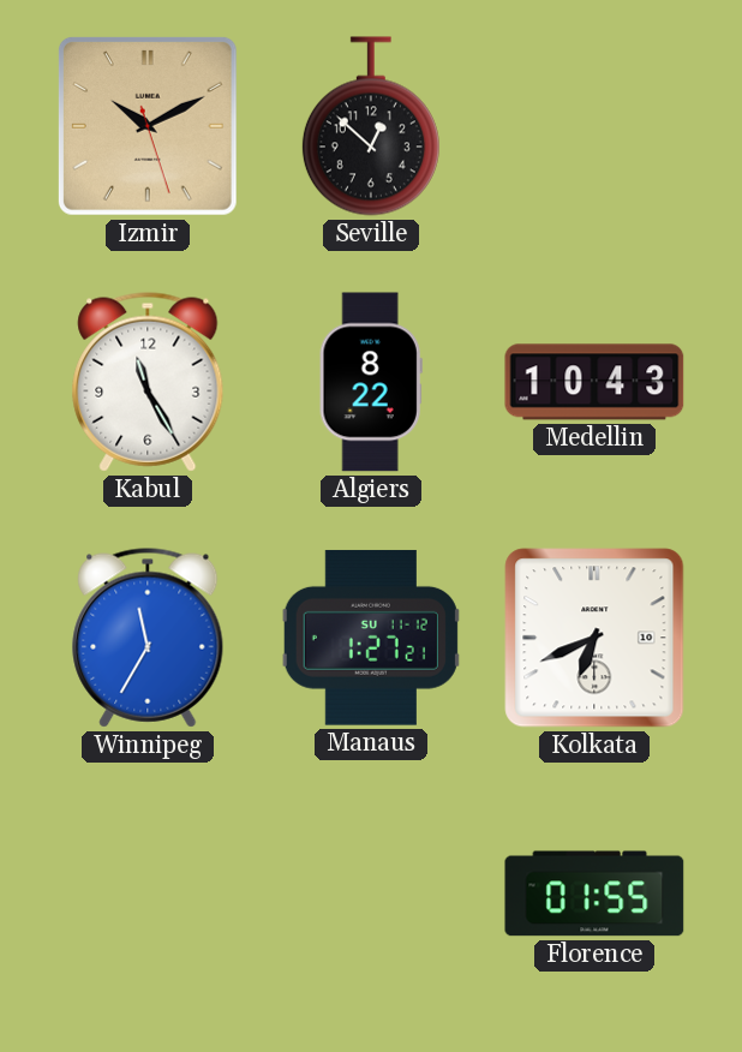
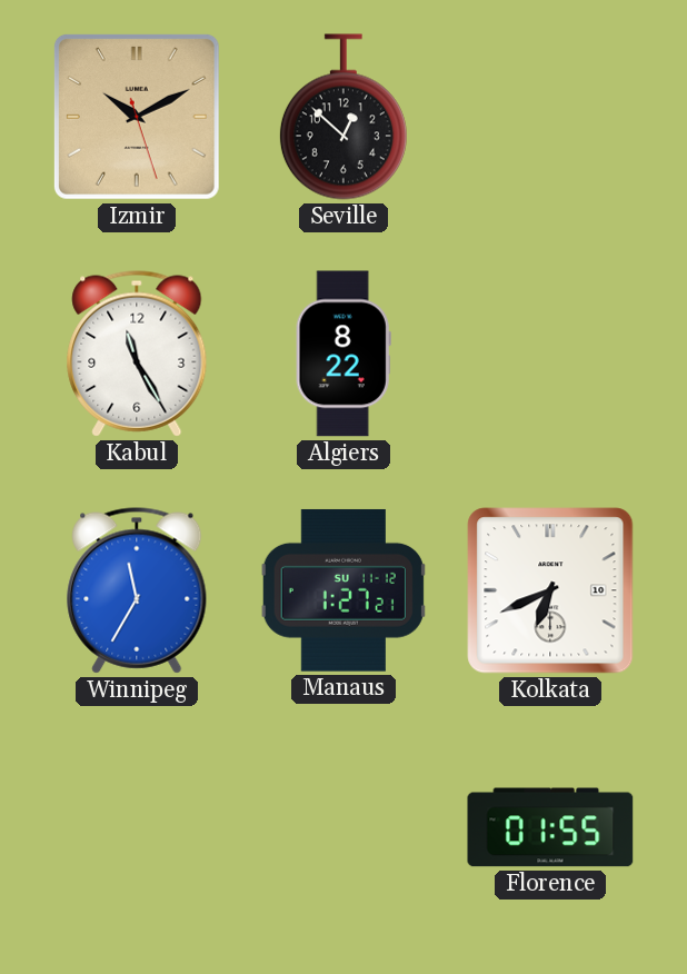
Medellin: 10:43 -> none
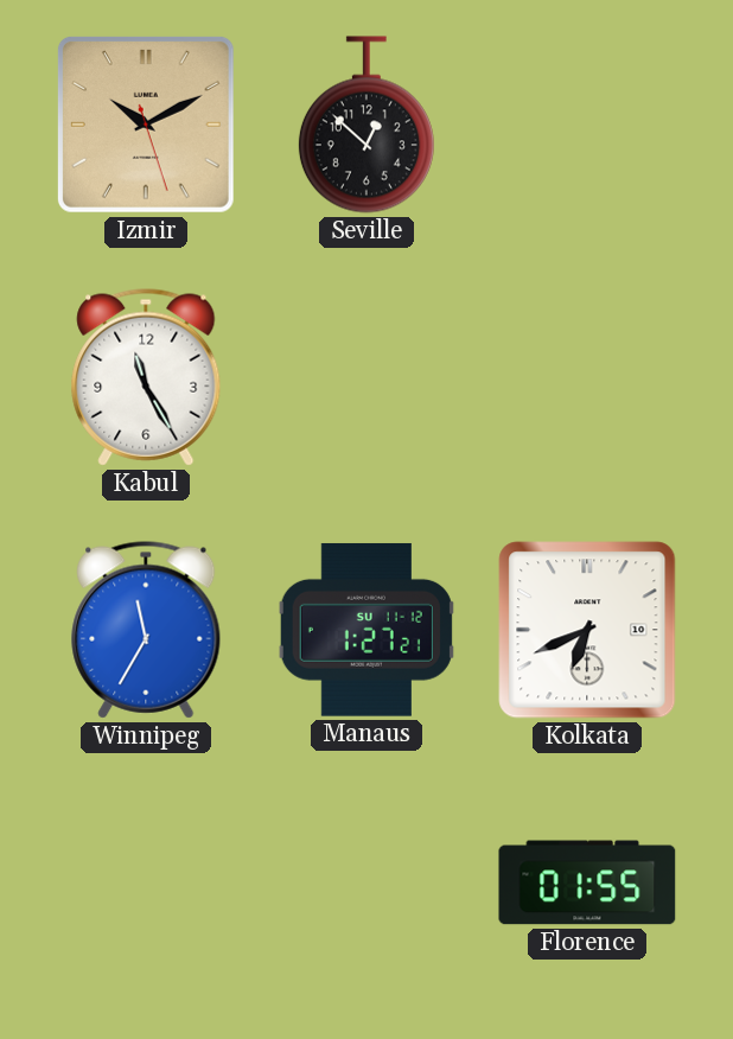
Algiers: 8:22 -> none
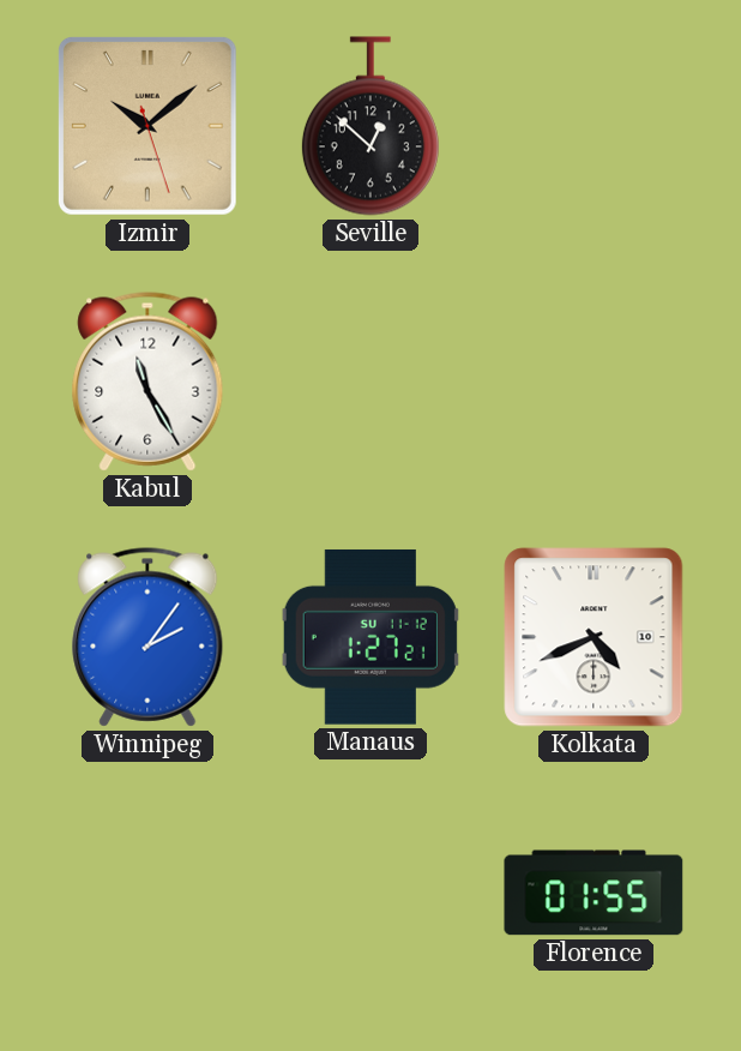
Izmir: 10:10 -> 10:08
Winnipeg: 11:35 -> 2:06
Kolkata: 6:41 -> 4:41
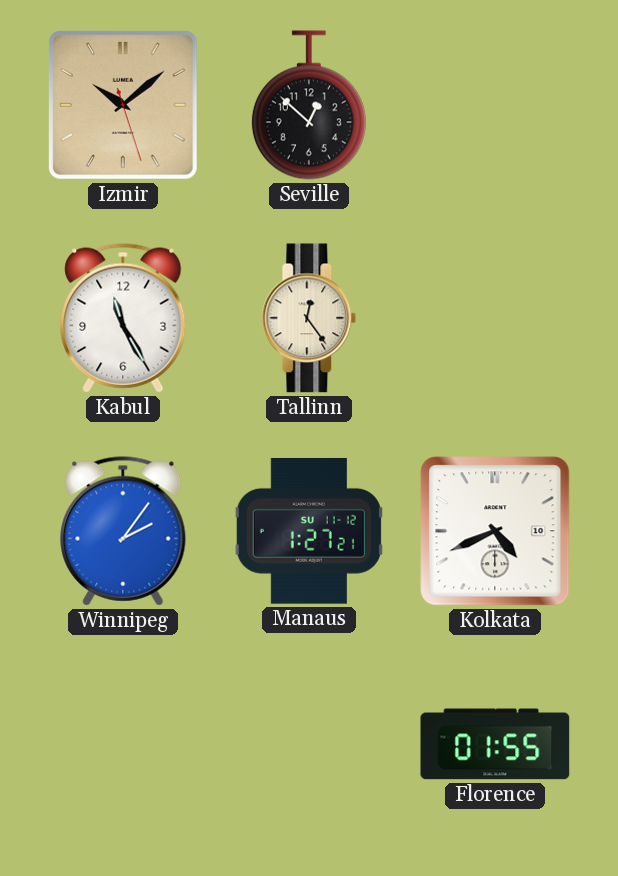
Tallinn: none -> 12:24
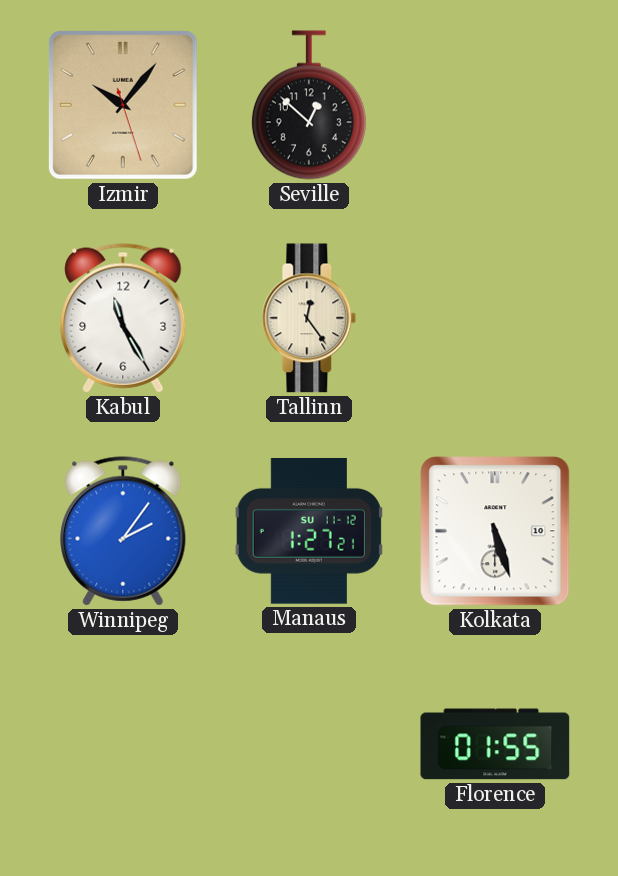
Izmir: 10:08 -> 10:06
Kolkata: 4:41 -> 5:27
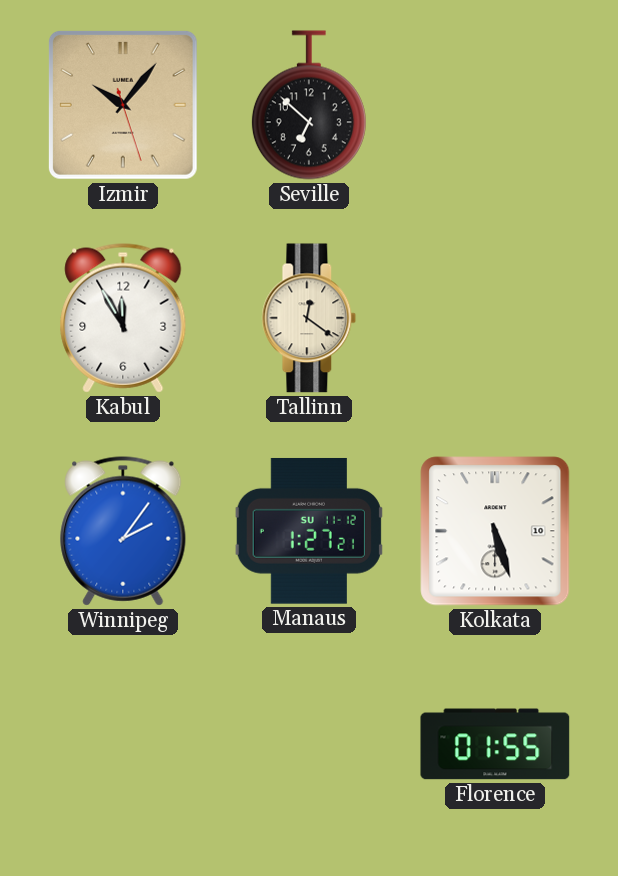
Seville: 12:52 -> 6:52
Kabul: 11:25 -> 11:55
Tallinn: 12:24 -> 12:21
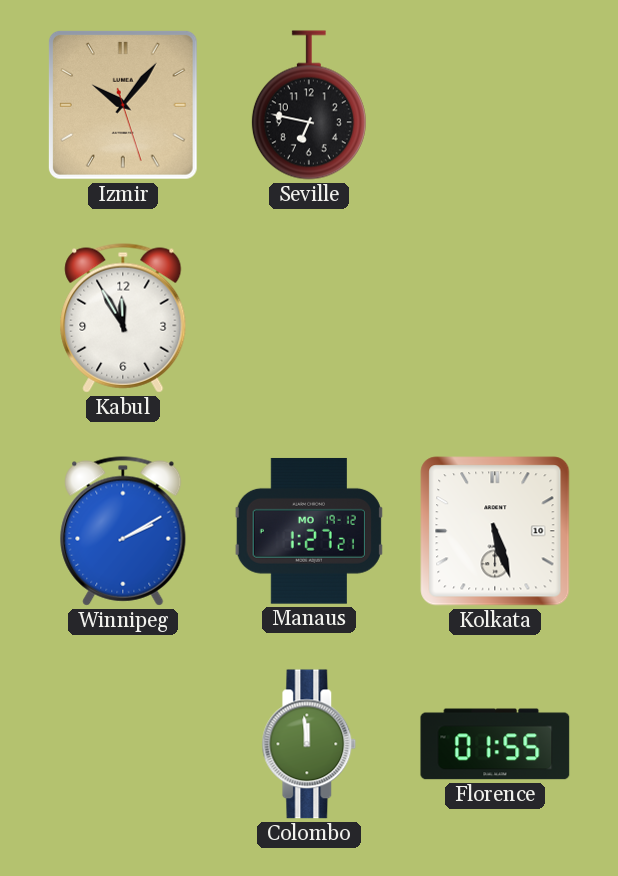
Seville: 6:52 -> 6:47
Tallinn: 12:21 -> none
Winnipeg: 2:06 -> 2:10
Manaus date: SU 11-12 -> MO 19-12
Colombo: none -> 11:59
